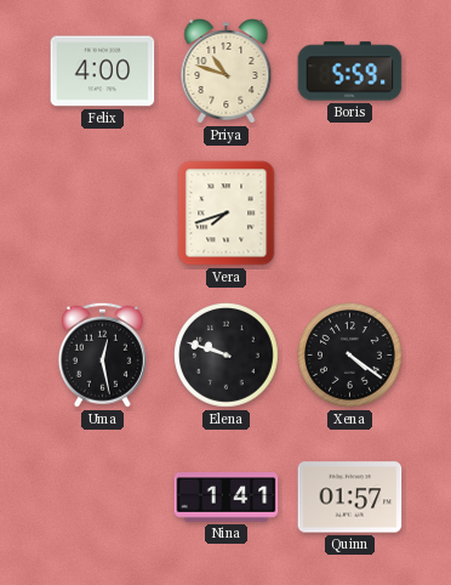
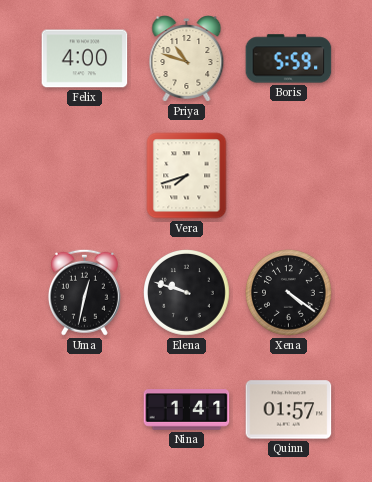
Uma: 12:28 -> 12:32
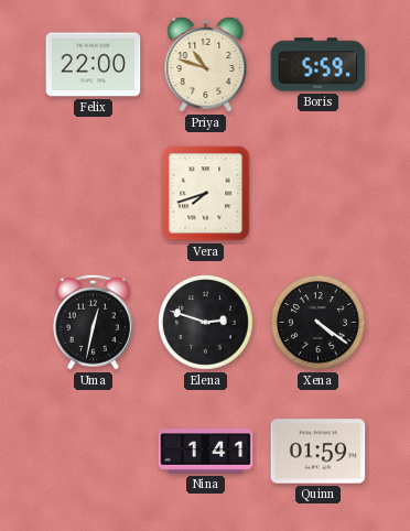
Felix: 4:00 -> 22:00
Elena: 9:48 -> 2:48
Quinn: 01:57 -> 01:59
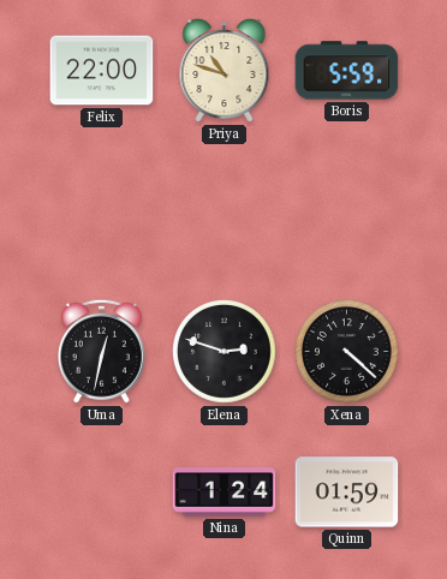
Vera: 7:42 -> none
Xena: 4:21 -> 4:22
Nina: 1:41 -> 1:24
